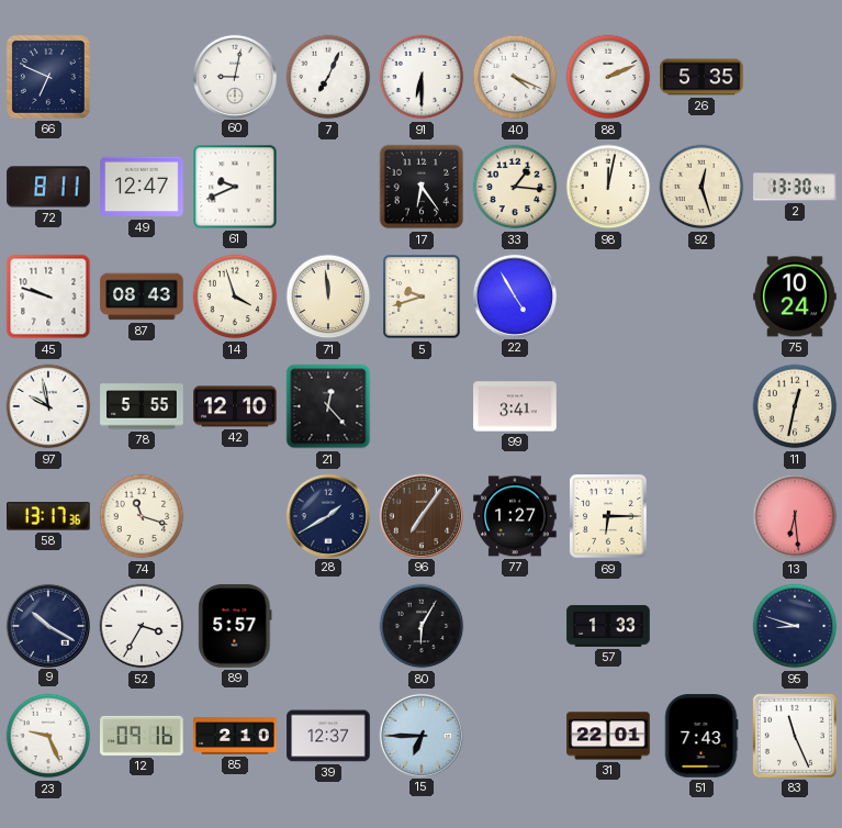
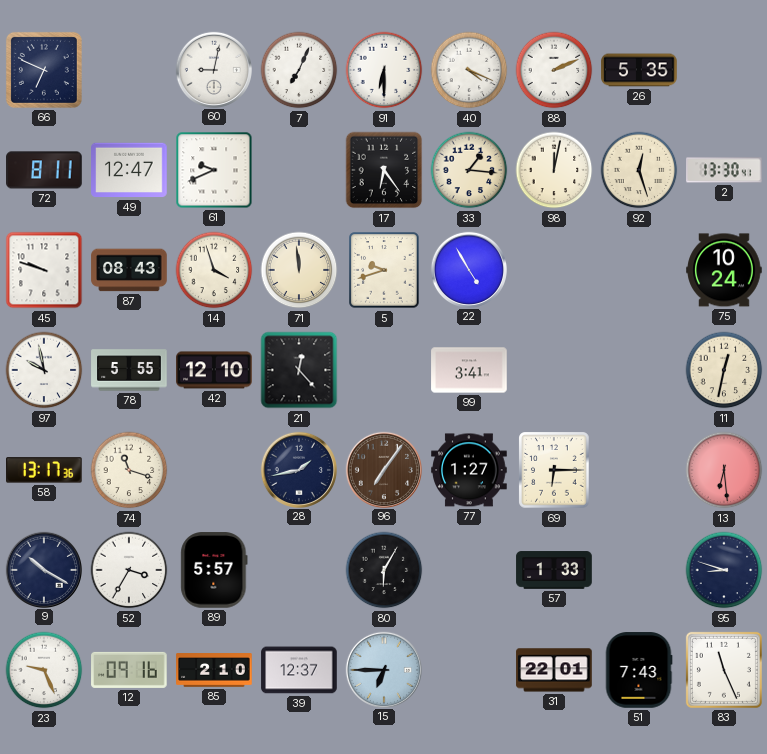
28: 1:40 -> 1:43
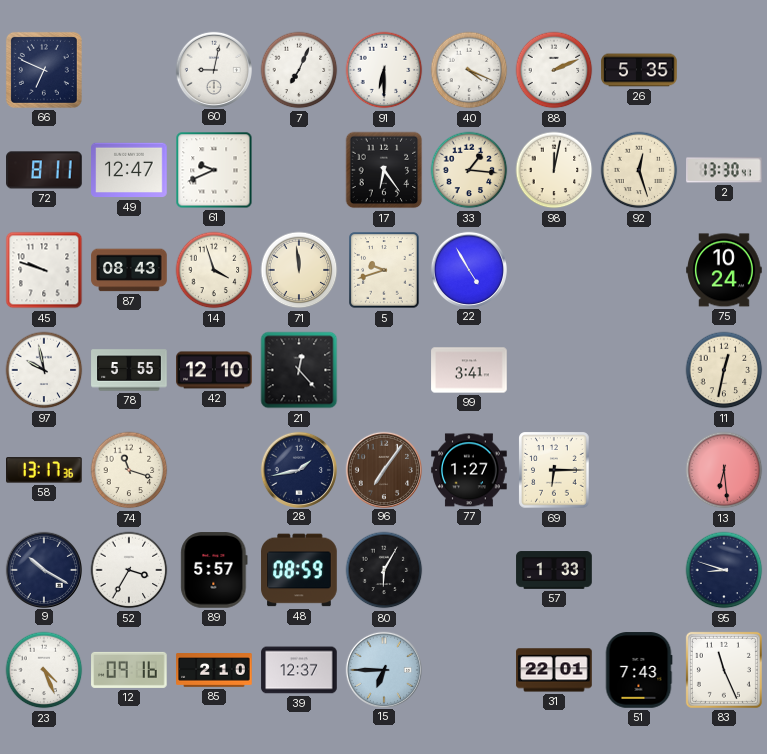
48: none -> 08:59
23: 9:26 -> 4:26
